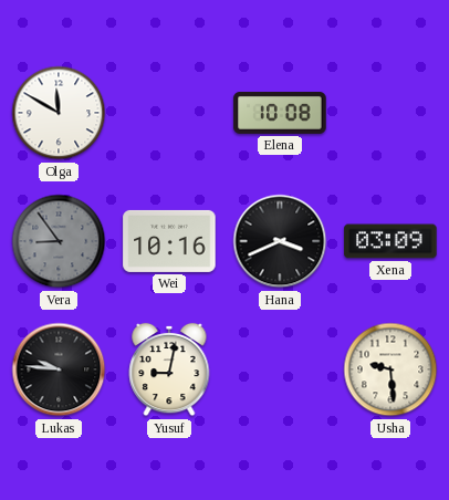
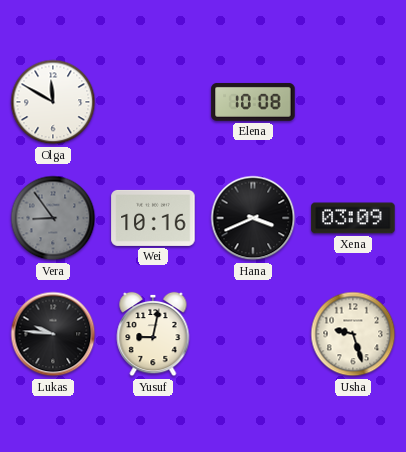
Usha: 9:29 -> 9:27
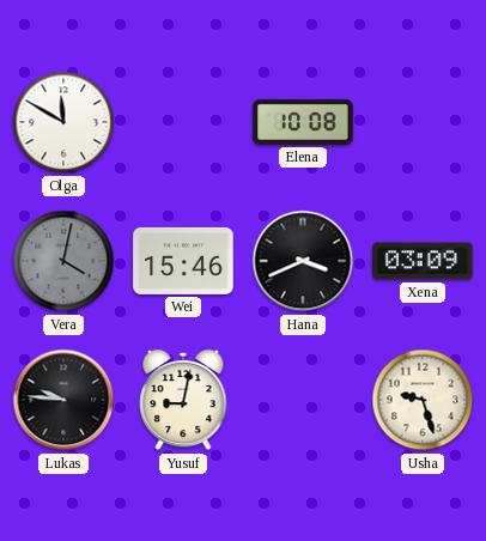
Vera: 8:54 -> 4:02
Wei: 10:16 -> 15:46
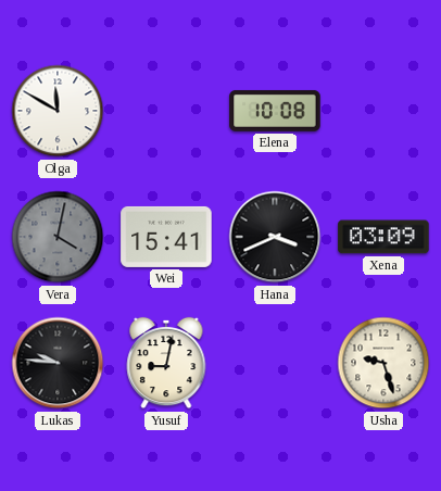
Wei: 15:46 -> 15:41
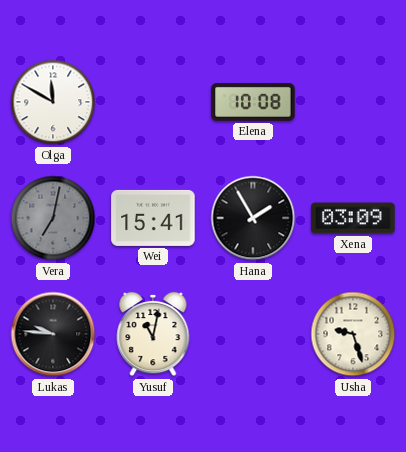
Vera: 4:02 -> 7:02
Hana: 3:41 -> 1:55
Yusuf: 9:02 -> 11:02
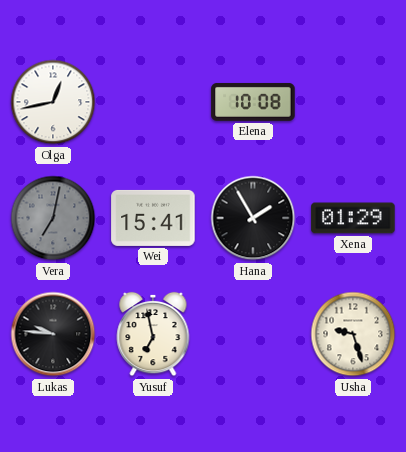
Olga: 11:50 -> 12:43
Xena: 03:09 -> 01:29
Yusuf: 11:02 -> 6:58
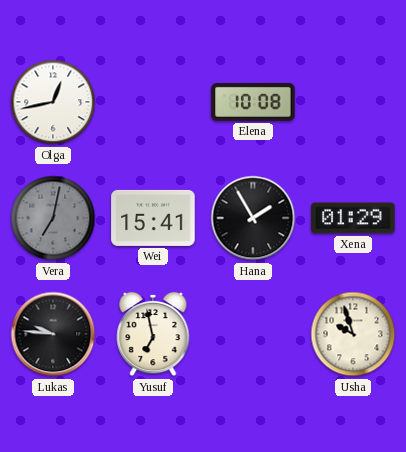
Usha: 9:27 -> 9:57
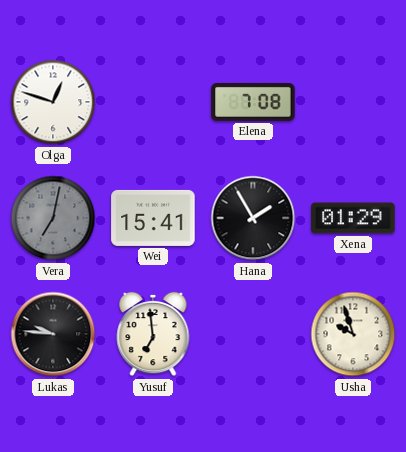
Olga: 12:43 -> 12:48
Elena: 10:08 -> 7:08
Yusuf: 6:58 -> 6:59
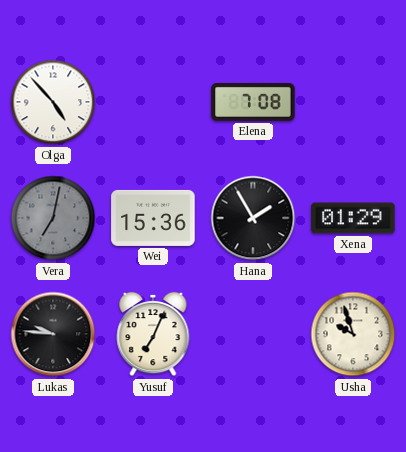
Olga: 12:48 -> 4:53
Wei: 15:41 -> 15:36
Yusuf: 6:59 -> 7:04
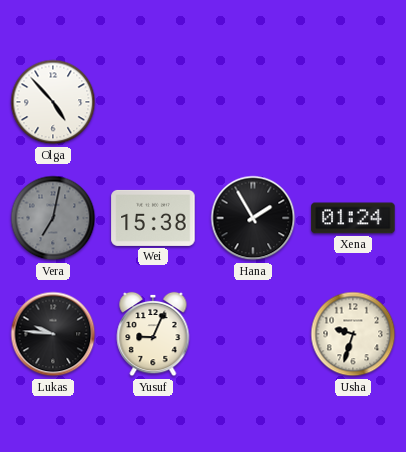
Elena: 7:08 -> none
Wei: 15:36 -> 15:38
Xena: 01:29 -> 01:24
Yusuf: 7:04 -> 9:04
Usha: 9:57 -> 9:33
